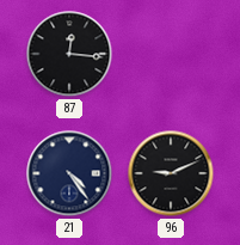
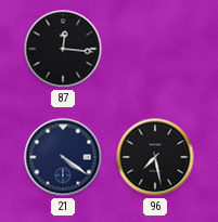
21: 4:24 -> 4:21
96: 9:11 -> 7:28
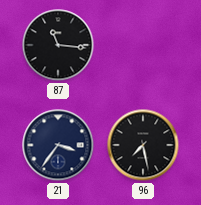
87: 12:16 -> 11:16
21: 4:21 -> 3:36
